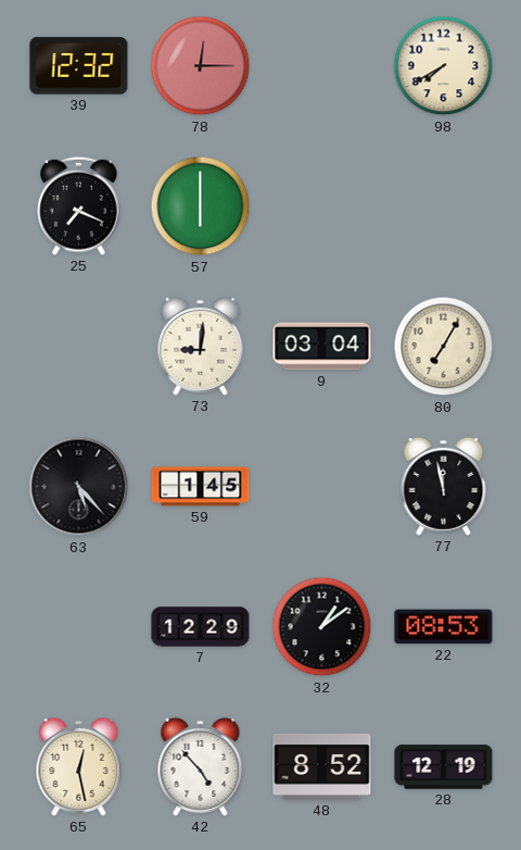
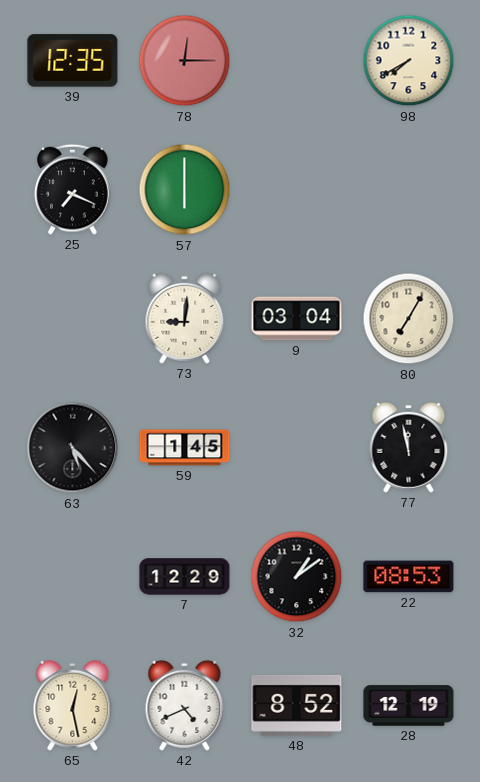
39: 12:32 -> 12:35
42: 4:53 -> 4:41
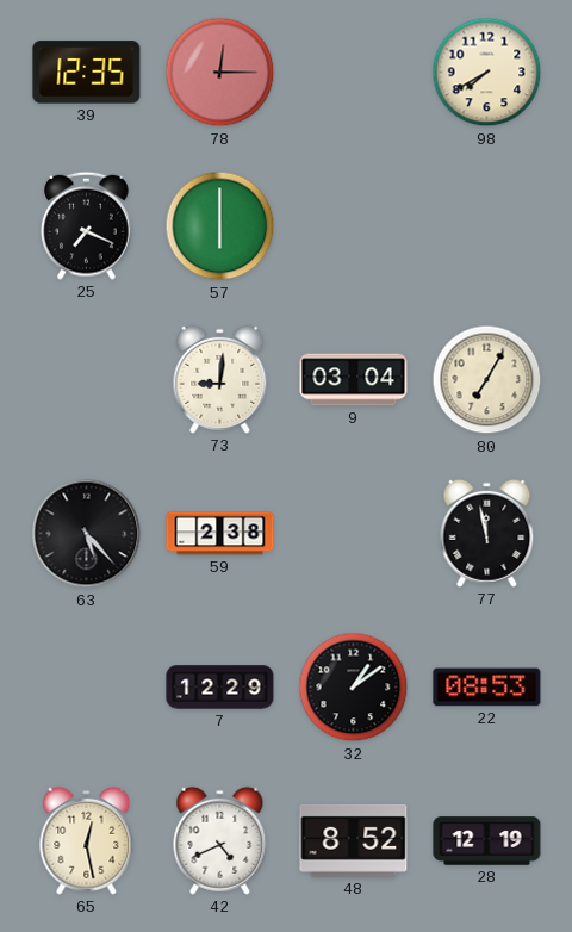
59: 1:45 -> 2:38
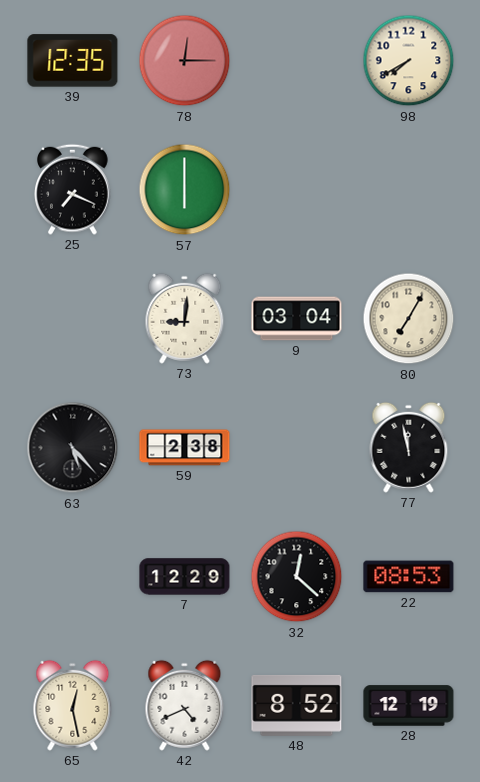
32: 1:09 -> 12:22
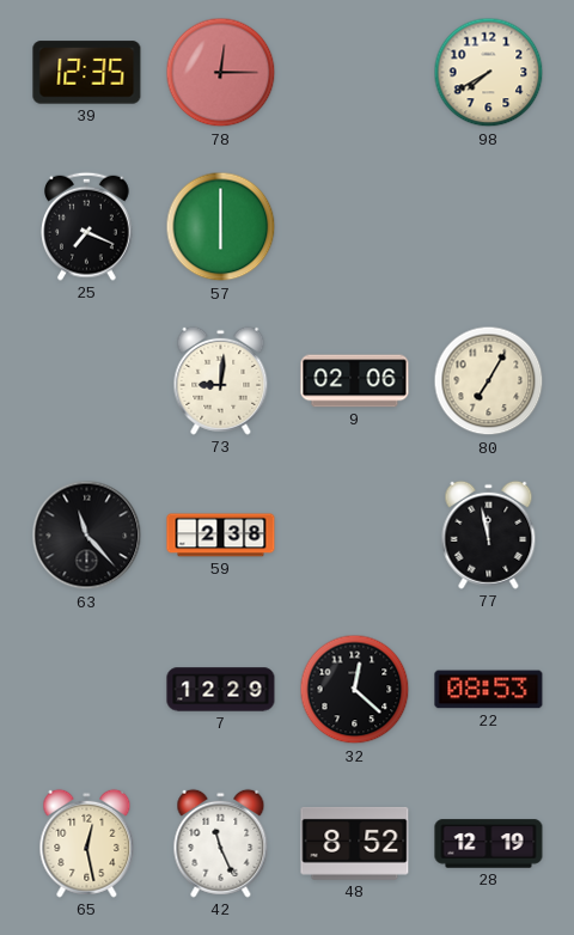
9: 03:04 -> 02:06
63: 5:23 -> 11:23
42: 4:41 -> 11:26
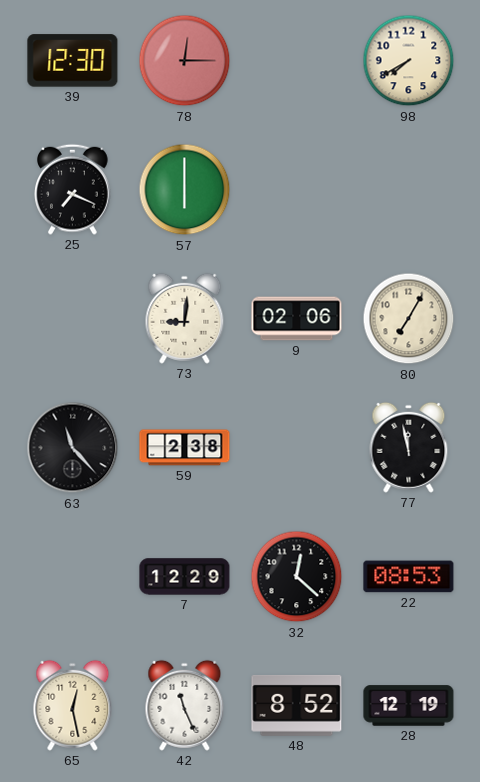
39: 12:35 -> 12:30
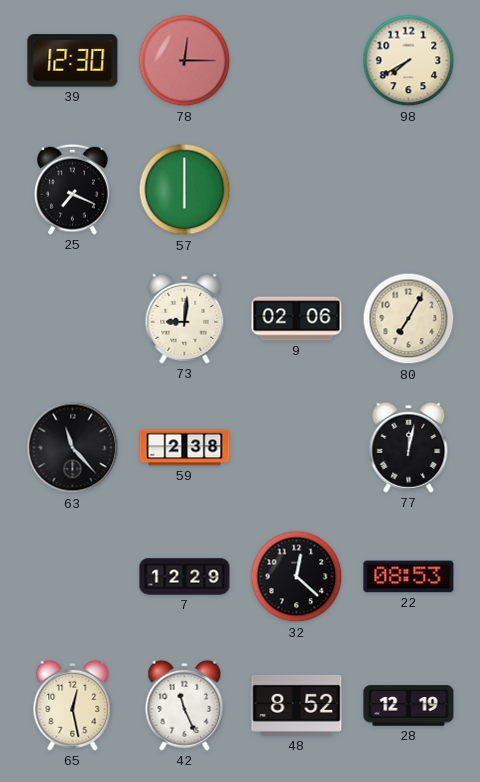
77: 11:58 -> 12:02
